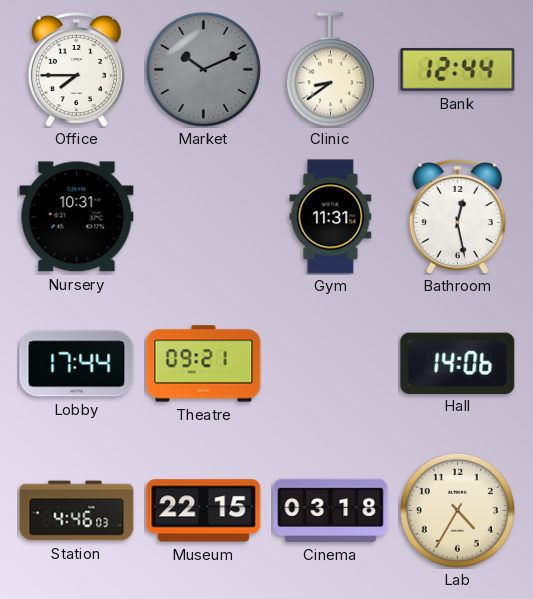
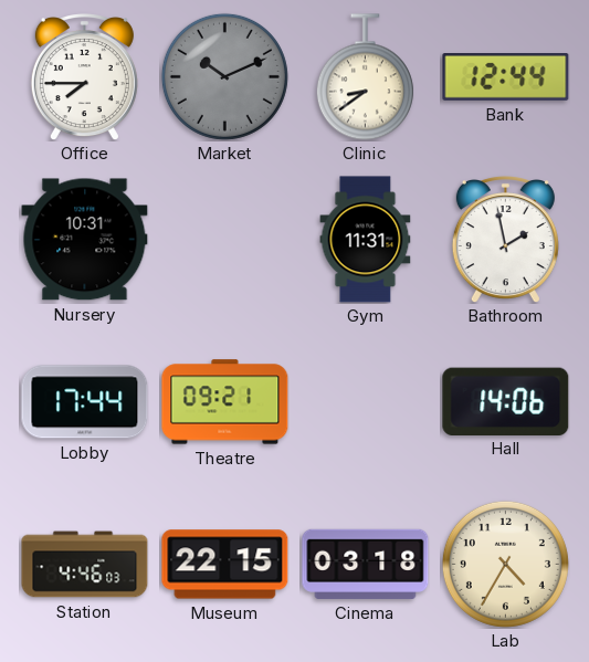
Bathroom: 12:28 -> 1:58
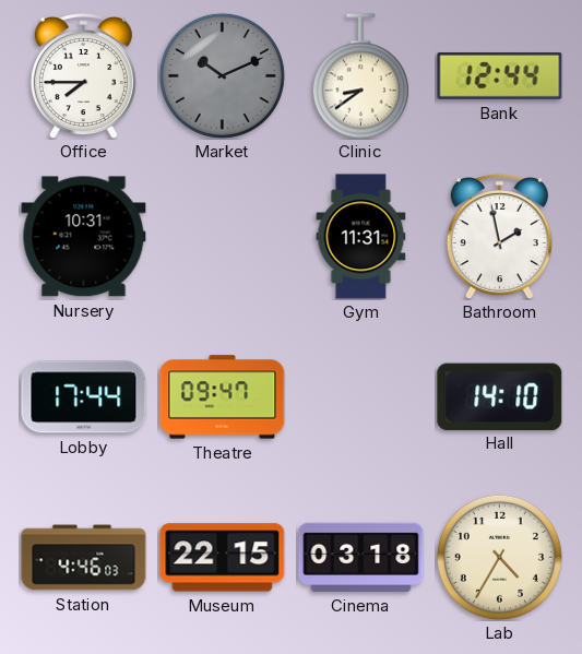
Theatre: 09:21 -> 09:47
Hall: 14:06 -> 14:10
